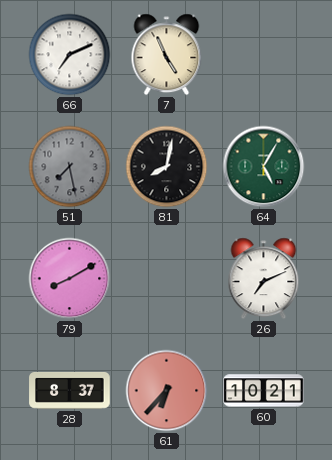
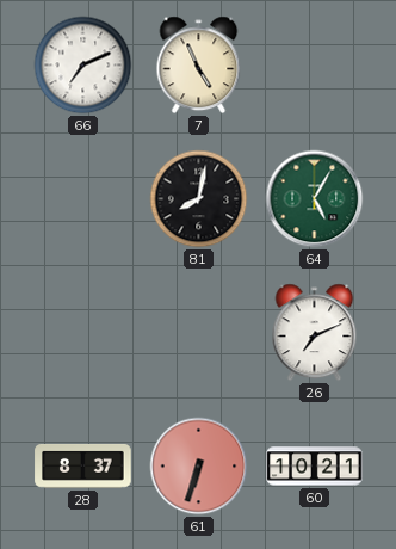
51: 7:28 -> none
79: 8:10 -> none
61: 6:37 -> 6:33
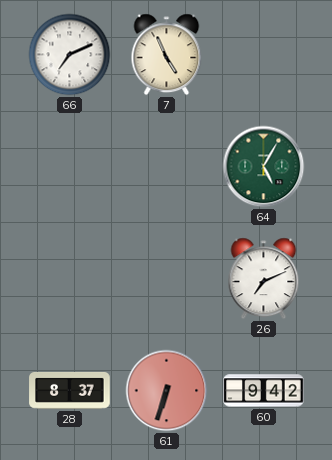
81: 8:02 -> none
60: 10:21 -> 9:42
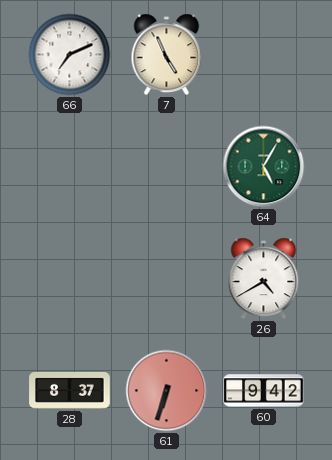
26: 7:11 -> 4:40
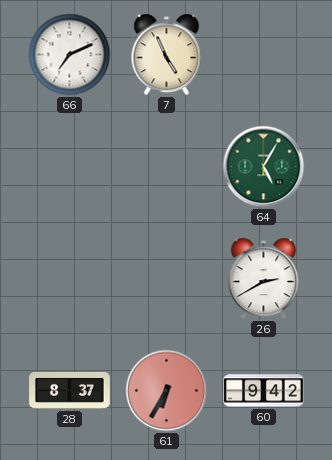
26: 4:40 -> 2:40
61: 6:33 -> 6:35
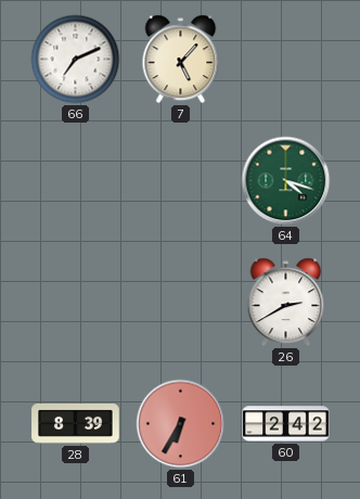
7: 4:56 -> 5:07
64: 5:05 -> 4:18
28: 8:37 -> 8:39
60: 9:42 -> 2:42
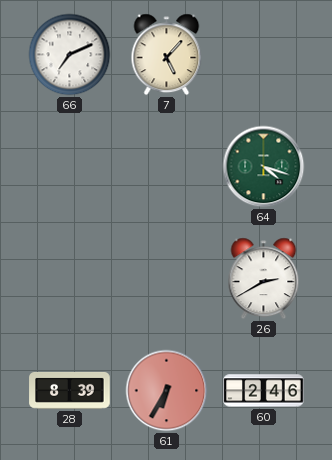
60: 2:42 -> 2:46
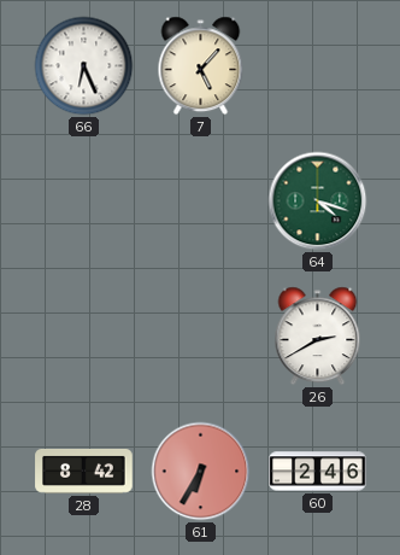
66: 7:11 -> 6:26
28: 8:39 -> 8:42
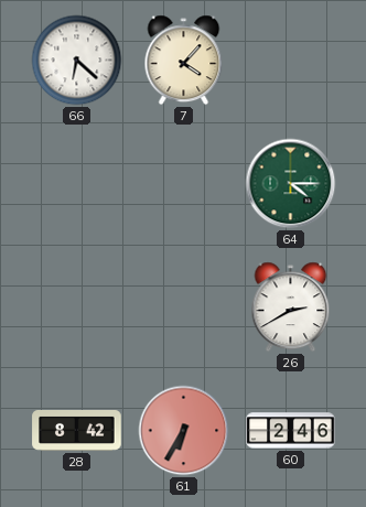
66: 6:26 -> 6:22
7: 5:07 -> 4:07
64: 4:18 -> 4:15
